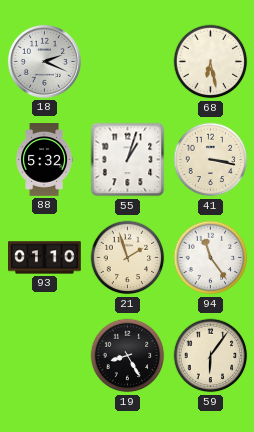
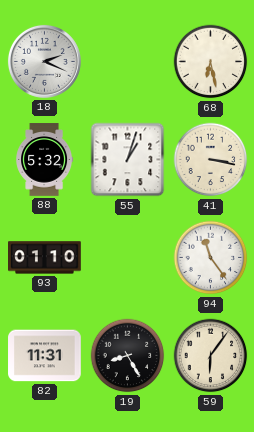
21: 1:57 -> none
82: none -> 11:31
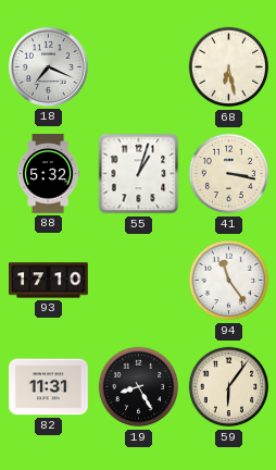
18: 2:19 -> 7:19
93: 01:10 -> 17:10
